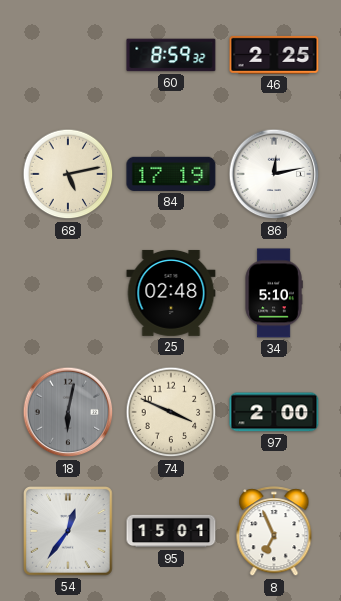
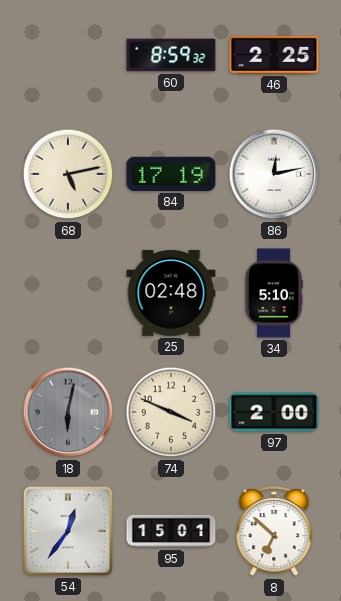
8: 6:56 -> 6:52
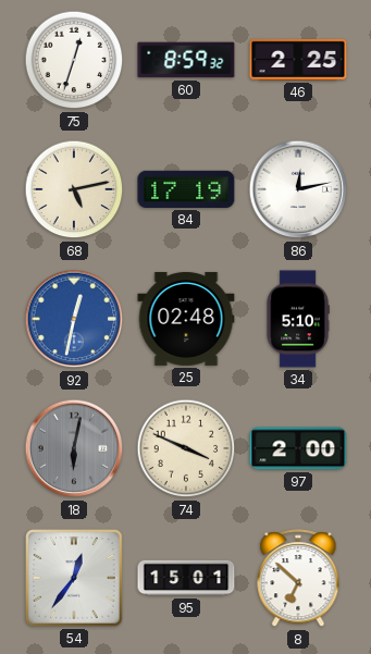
75: none -> 12:33
92: none -> 12:32
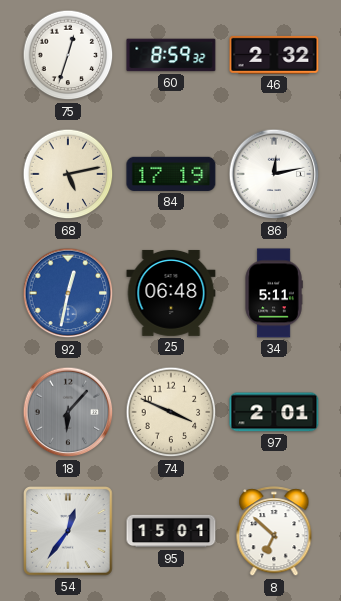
46: 2:25 -> 2:32
25: 02:48 -> 06:48
34: 5:10 -> 5:11
18: 6:02 -> 6:07
97: 2:00 -> 2:01
